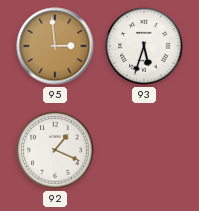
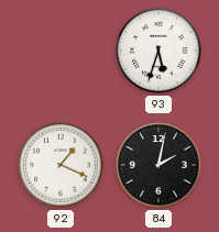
95: 2:59 -> none
84: none -> 2:02
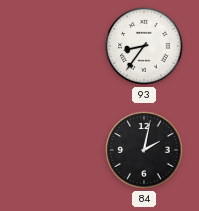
93: 5:33 -> 8:36
92: 1:19 -> none
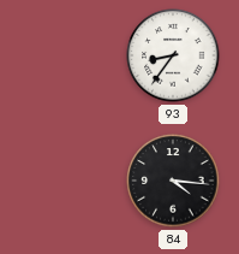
84: 2:02 -> 4:16
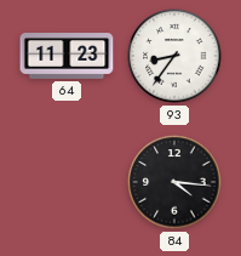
64: none -> 11:23
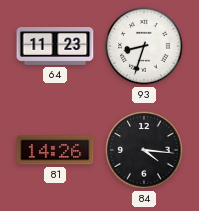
93: 8:36 -> 8:33
81: none -> 14:26
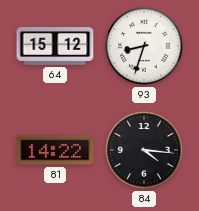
64: 11:23 -> 15:12
81: 14:26 -> 14:22
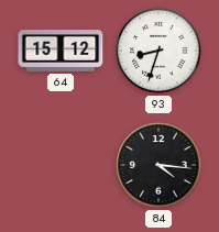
81: 14:22 -> none
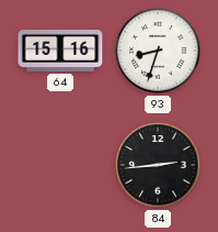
64: 15:12 -> 15:16
84: 4:16 -> 2:44
